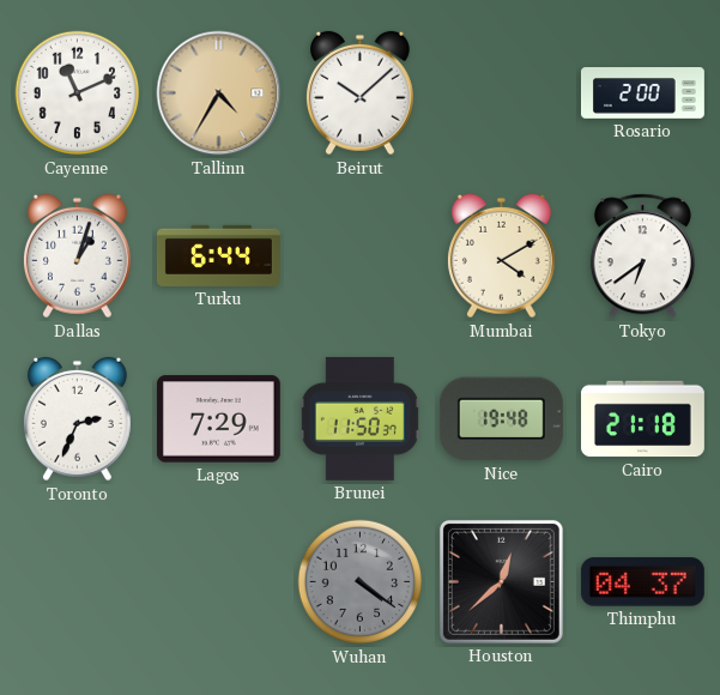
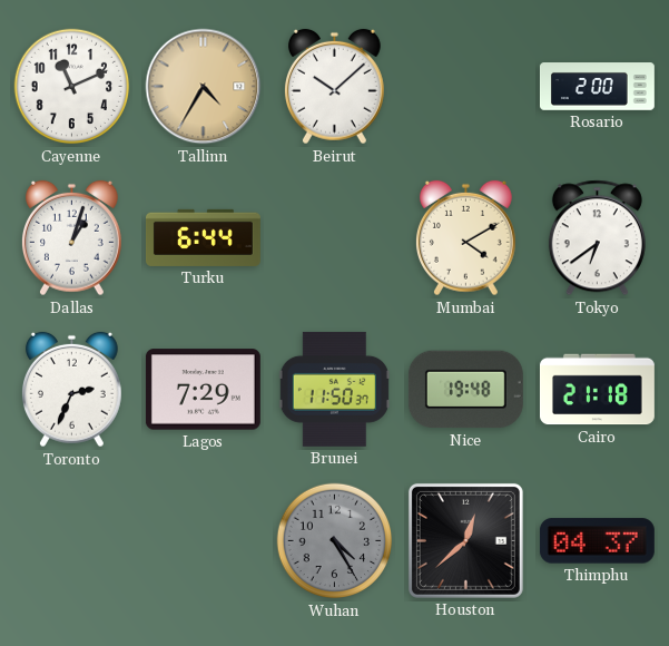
Wuhan: 4:21 -> 4:25
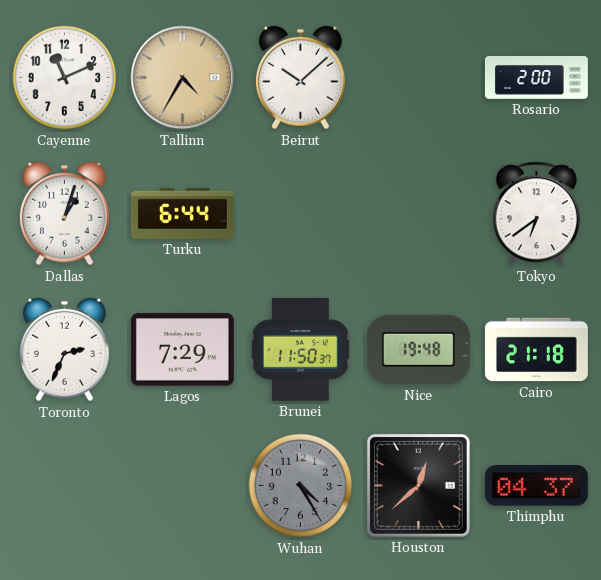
Mumbai: 4:10 -> none
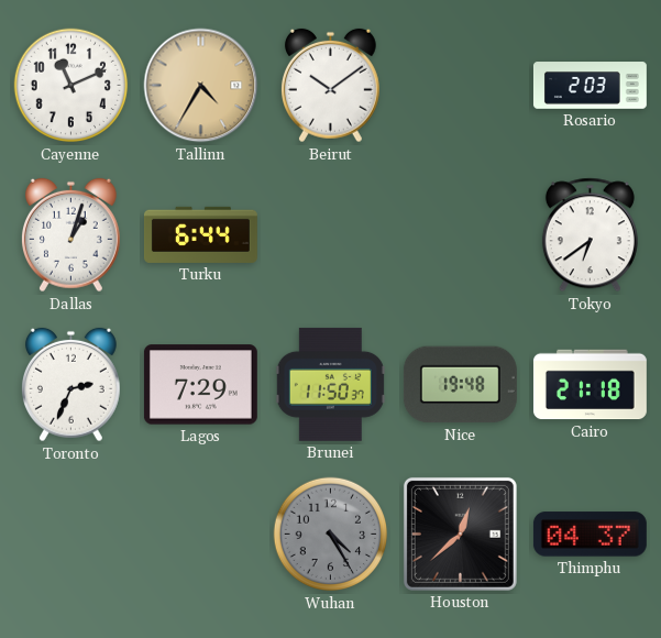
Beirut: 10:08 -> 10:09
Rosario: 2:00 -> 2:03
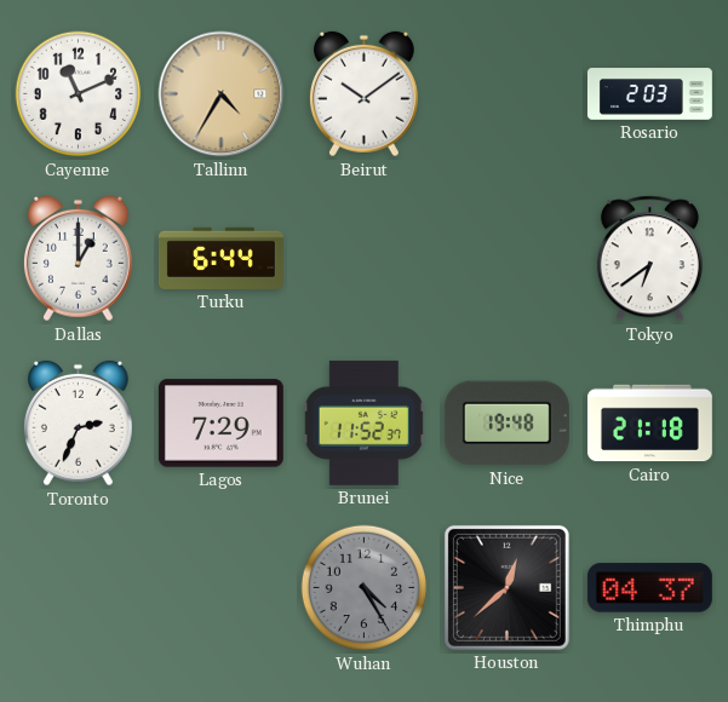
Dallas: 1:03 -> 1:00
Brunei: 11:50 -> 11:52
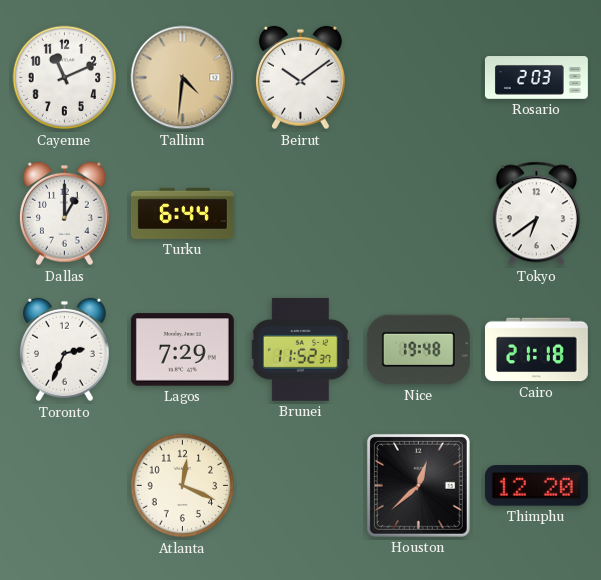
Tallinn: 4:35 -> 4:31
Atlanta: none -> 12:19
Wuhan: 4:25 -> none
Thimphu: 04:37 -> 12:20
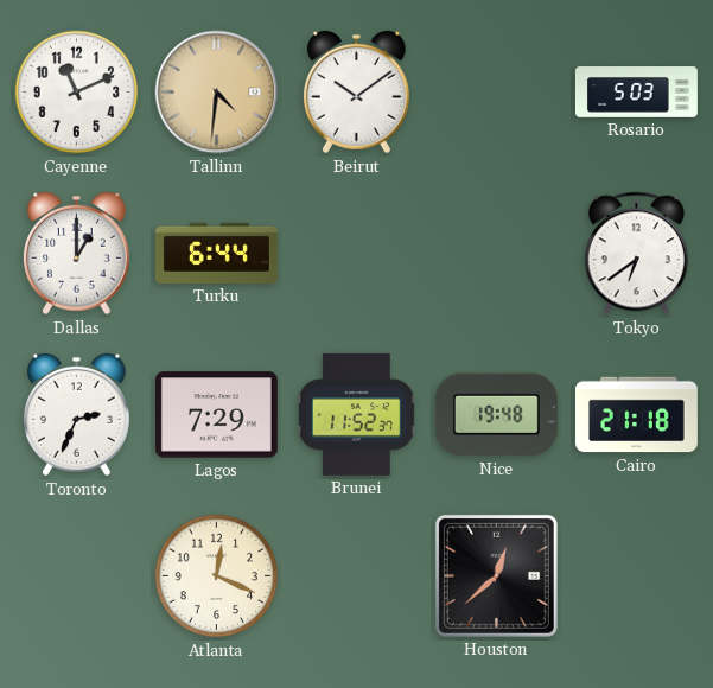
Rosario: 2:03 -> 5:03
Thimphu: 12:20 -> none
